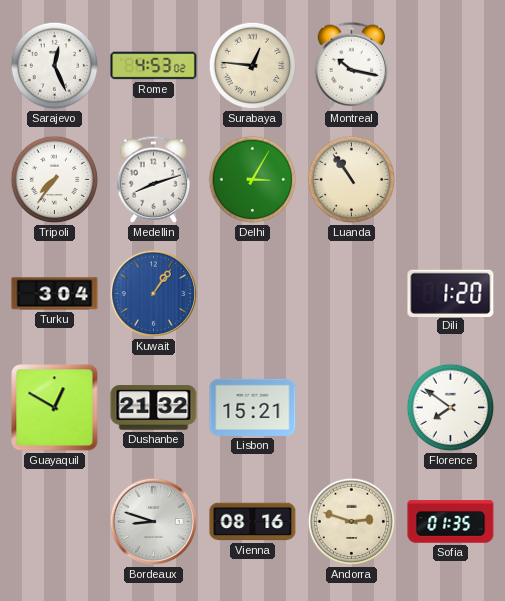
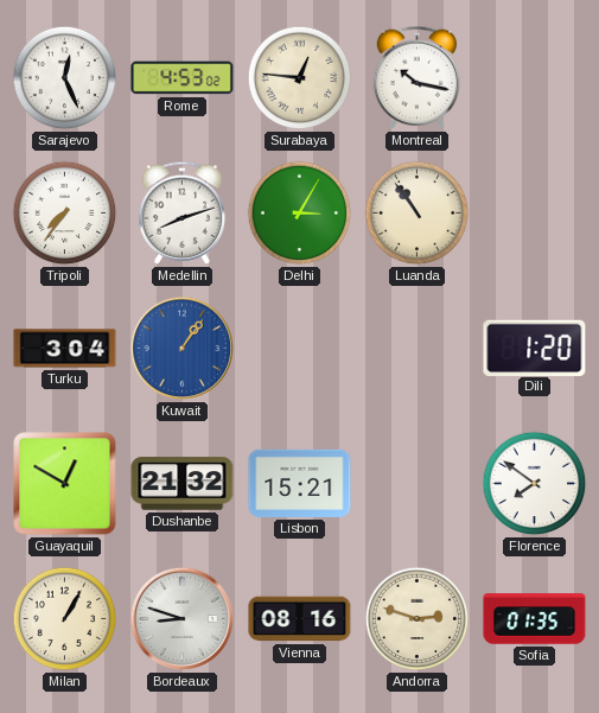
Milan: none -> 1:05
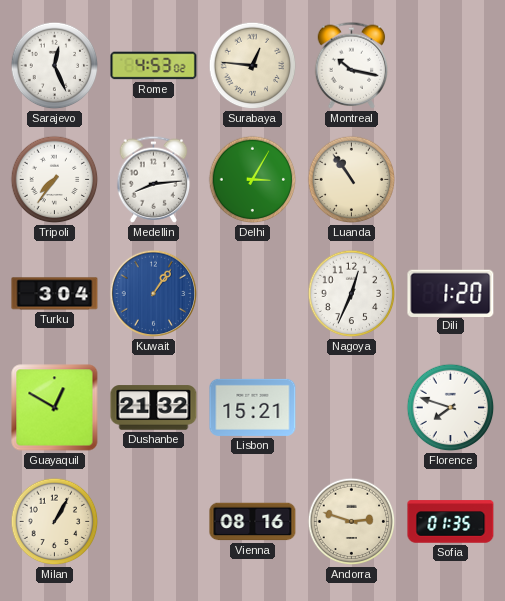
Medellin: 8:12 -> 8:14
Nagoya: none -> 12:34
Florence: 7:51 -> 7:48
Bordeaux: 8:48 -> none
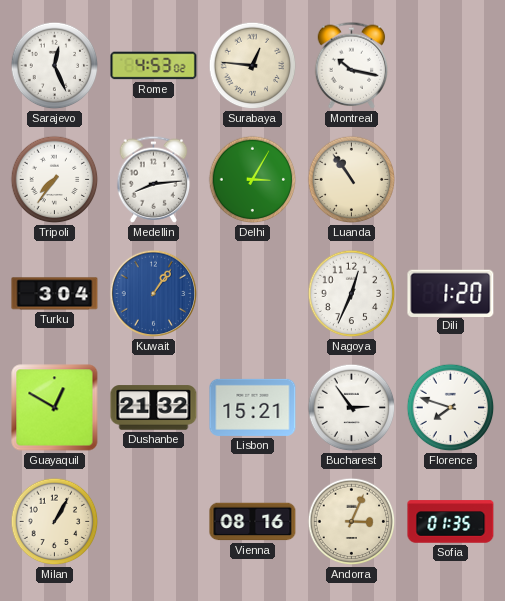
Bucharest: none -> 2:54
Andorra: 2:48 -> 3:04
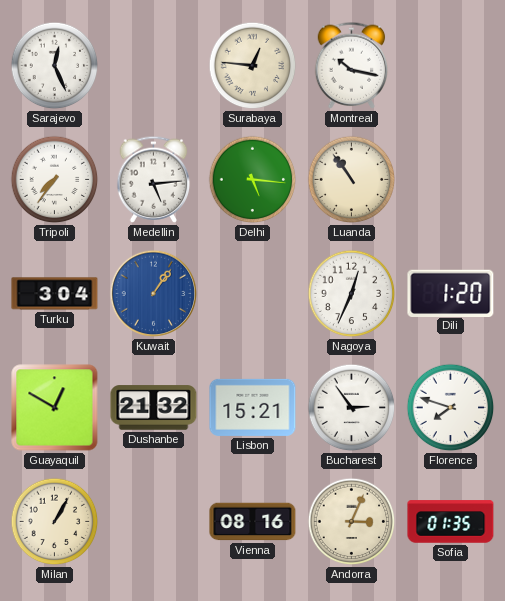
Rome: 4:53 -> none
Medellin: 8:14 -> 5:14
Delhi: 3:05 -> 5:16
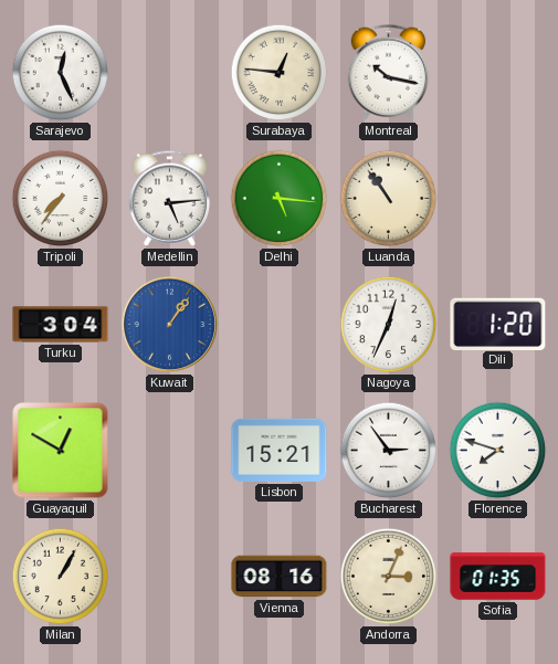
Dushanbe: 21:32 -> none
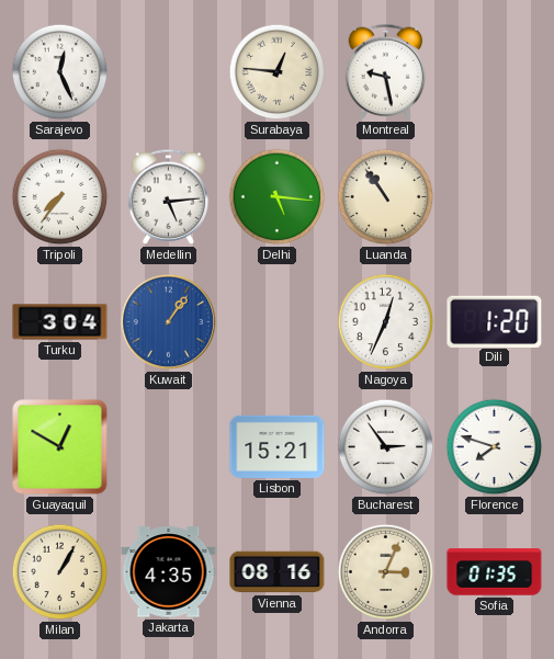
Montreal: 10:17 -> 9:28
Jakarta: none -> 4:35
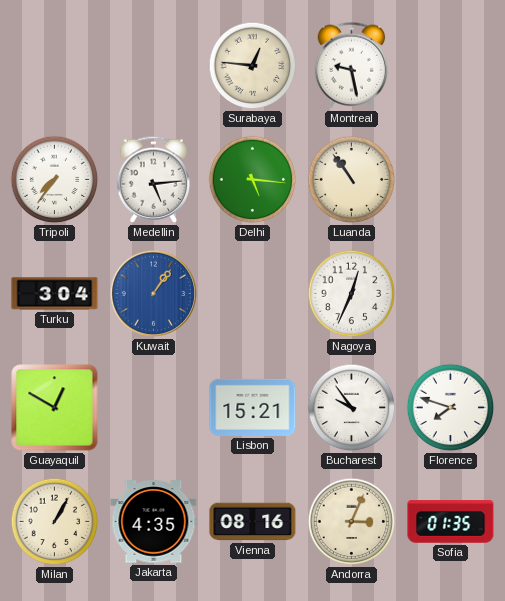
Sarajevo: 12:26 -> none
Dili: 1:20 -> none
Bucharest: 2:54 -> 9:54
